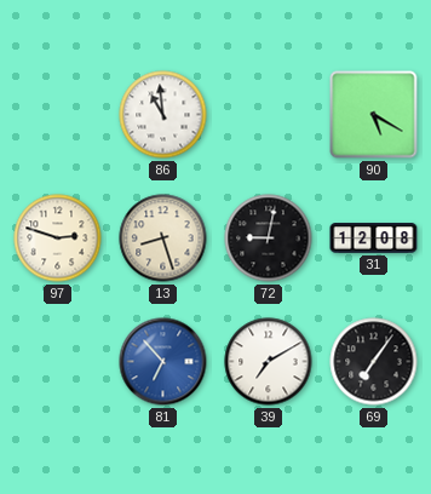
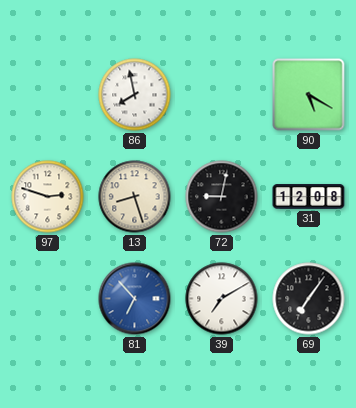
86: 10:59 -> 7:58
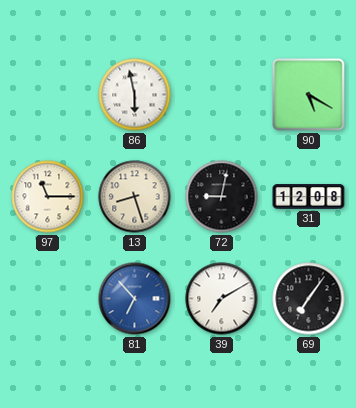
86: 7:58 -> 5:58
97: 2:48 -> 11:15
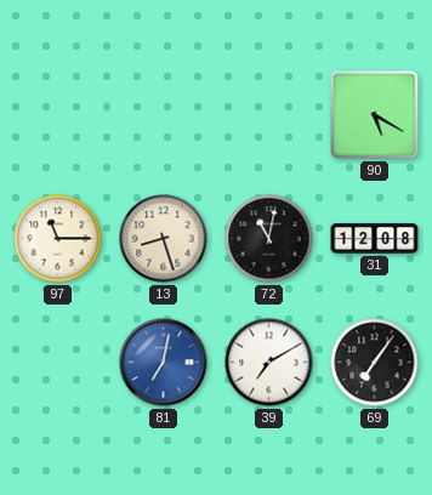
86: 5:58 -> none
72: 9:02 -> 11:02
81: 6:53 -> 7:02
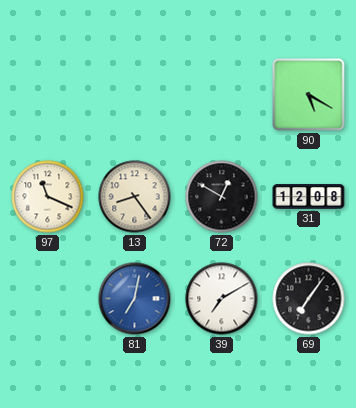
97: 11:15 -> 11:19
13: 8:27 -> 8:24
72: 11:02 -> 12:50
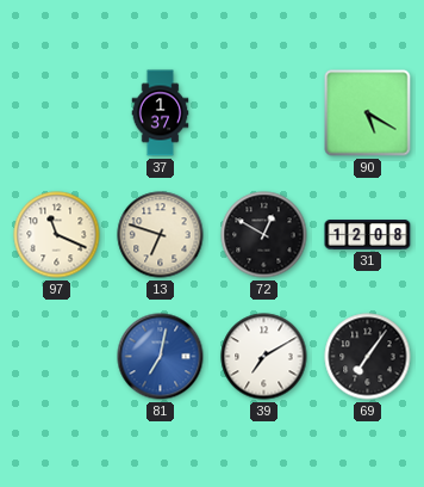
37: none -> 1:37
13: 8:24 -> 6:48
